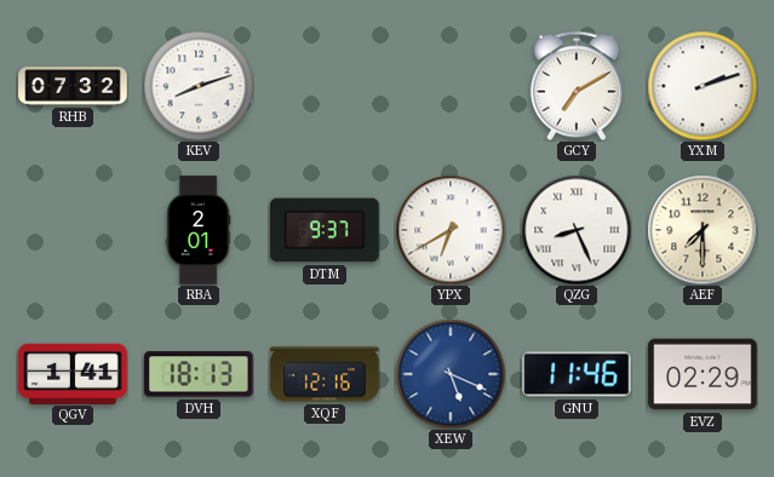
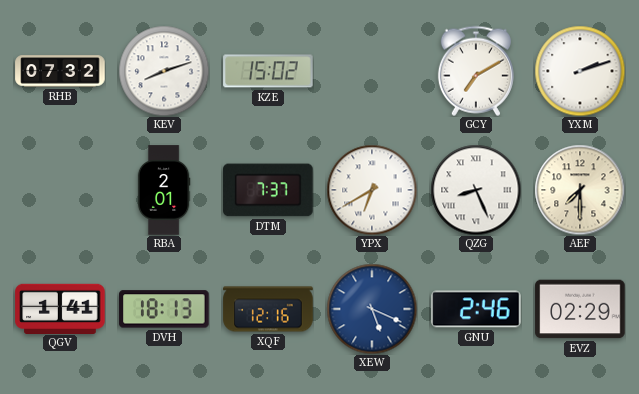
KZE: none -> 15:02
DTM: 9:37 -> 7:37
GNU: 11:46 -> 2:46
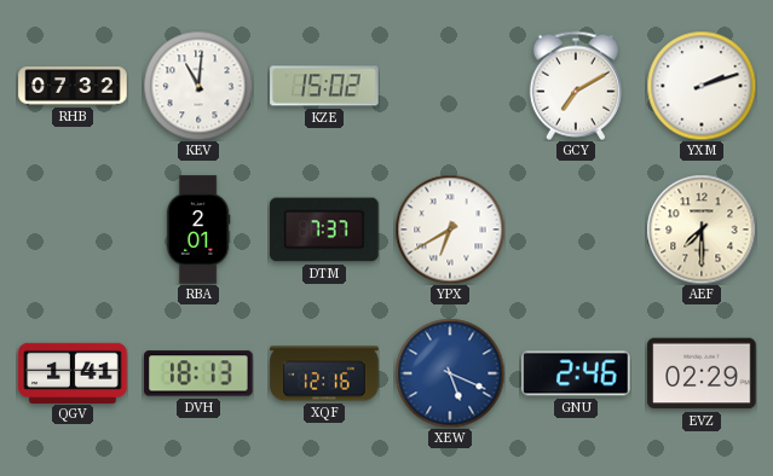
KEV: 8:12 -> 11:01
QZG: 8:26 -> none
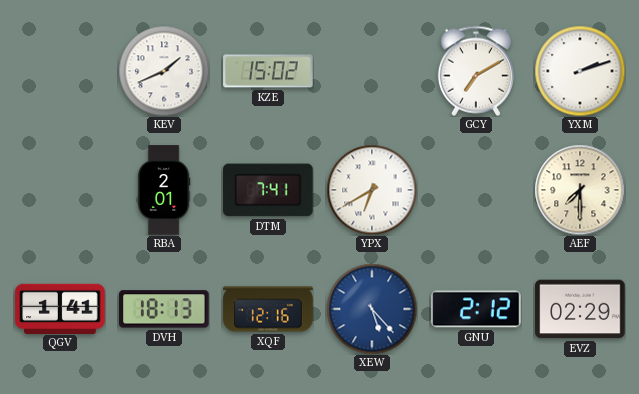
RHB: 07:32 -> none
KEV: 11:01 -> 1:41
DTM: 7:37 -> 7:41
XEW: 5:19 -> 5:23
GNU: 2:46 -> 2:12
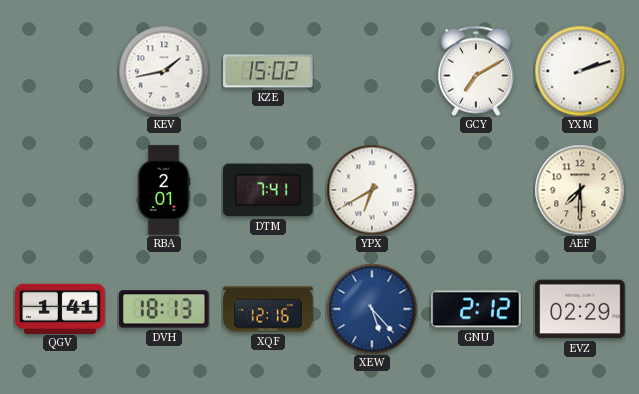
KEV: 1:41 -> 1:43
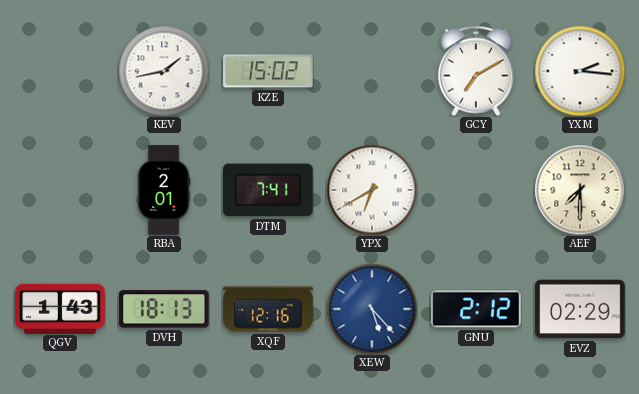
YXM: 2:12 -> 2:16
QGV: 1:41 -> 1:43
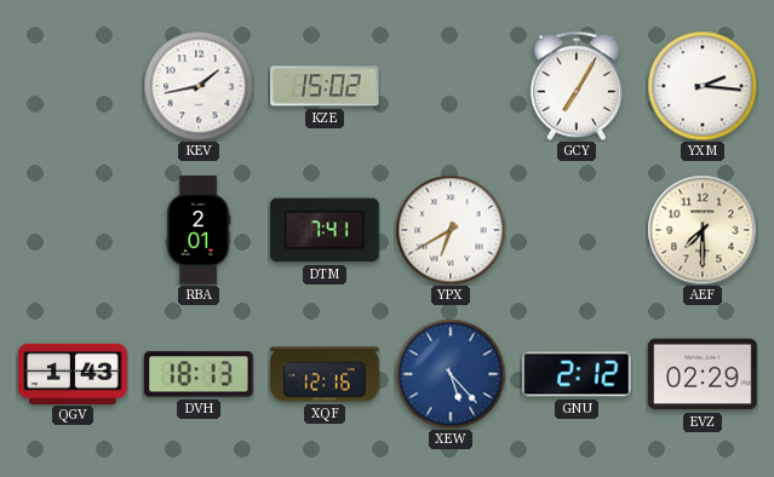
GCY: 7:10 -> 7:05
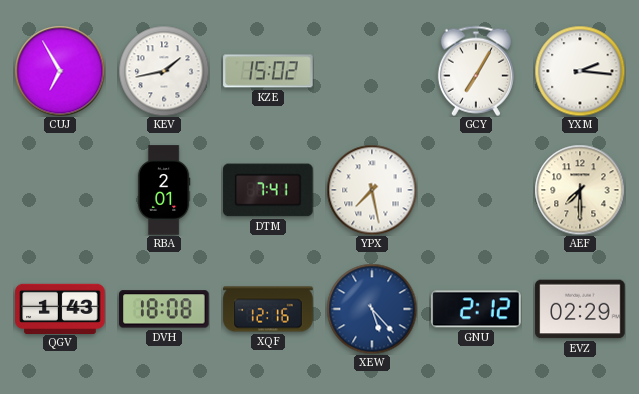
CUJ: none -> 6:55
YPX: 6:40 -> 7:28
DVH: 18:13 -> 18:08
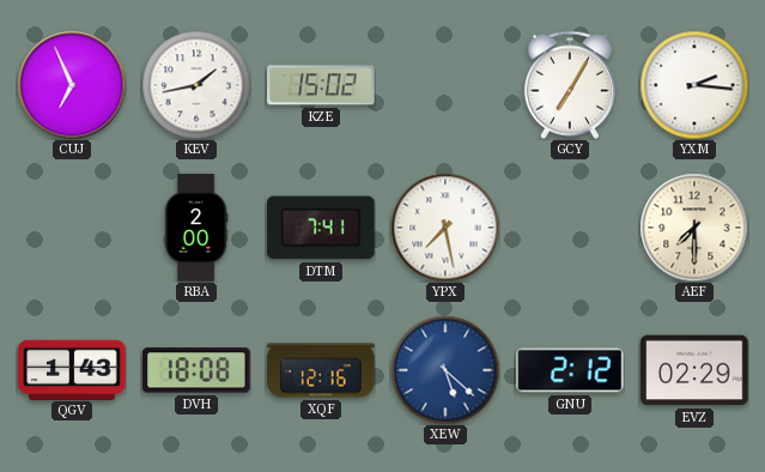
CUJ: 6:55 -> 6:56
RBA: 2:01 -> 2:00
XEW: 5:23 -> 5:22
